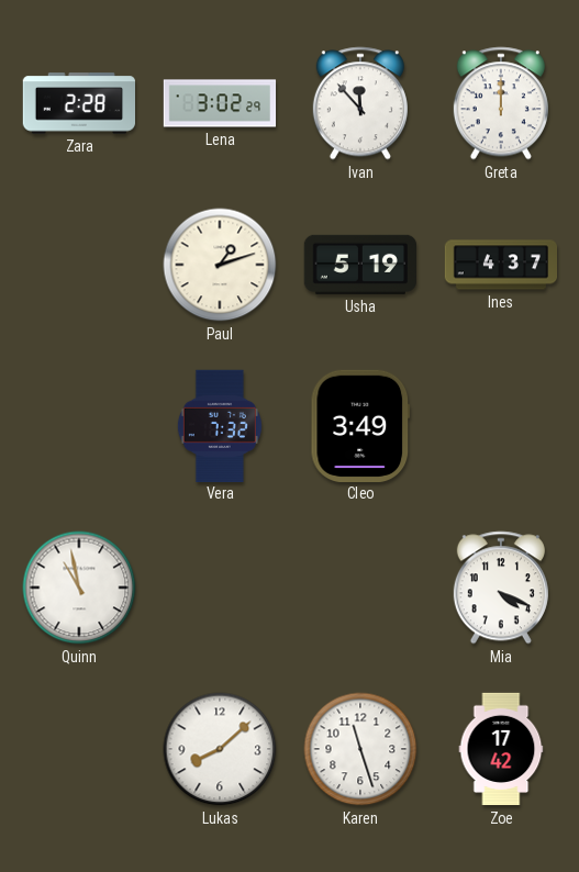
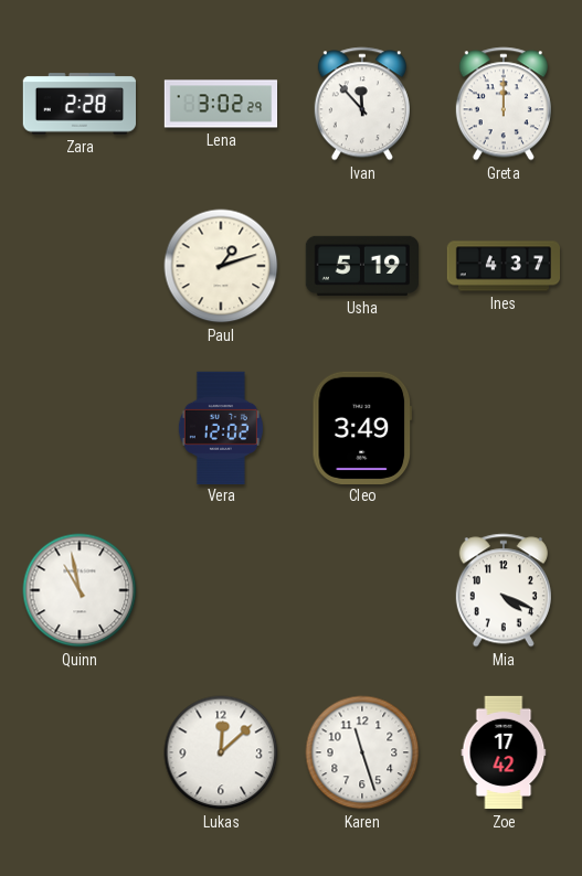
Vera: 7:32 -> 12:02
Lukas: 8:08 -> 12:08
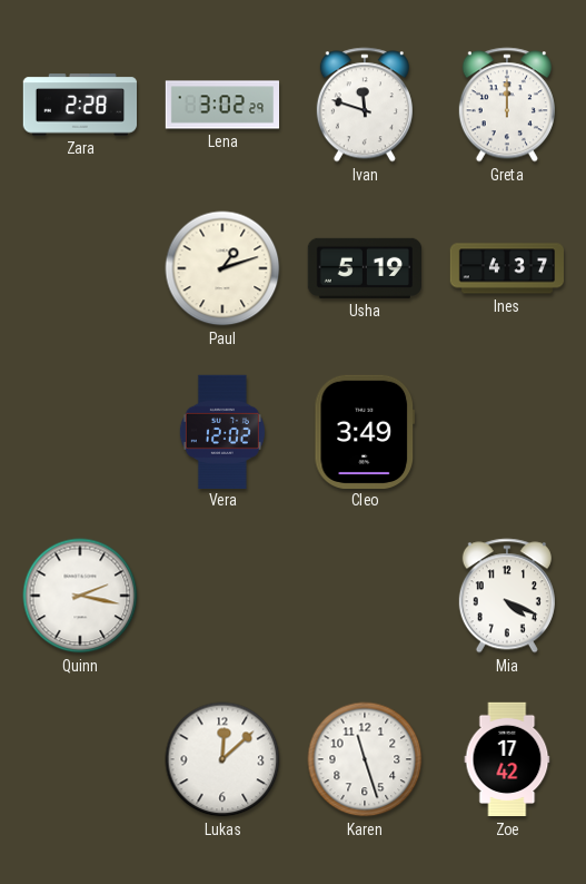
Ivan: 11:53 -> 11:48
Quinn: 10:58 -> 2:17
